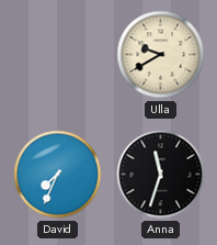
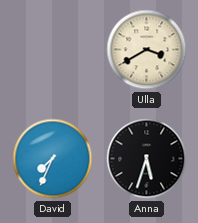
Ulla: 9:40 -> 3:40
Anna: 11:33 -> 5:33
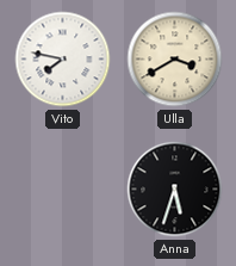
Vito: none -> 7:47
David: 7:34 -> none
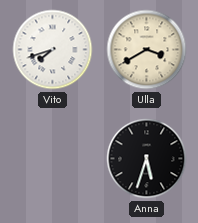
Vito: 7:47 -> 7:42
